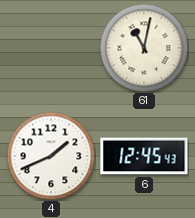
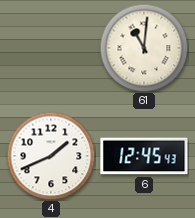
61: 11:02 -> 11:01
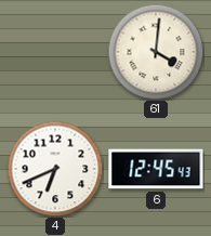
61: 11:01 -> 4:01
4: 1:41 -> 6:41
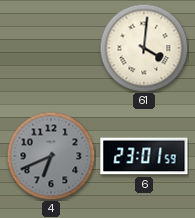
4 dial: white -> grey
6: 12:45 -> 23:01
